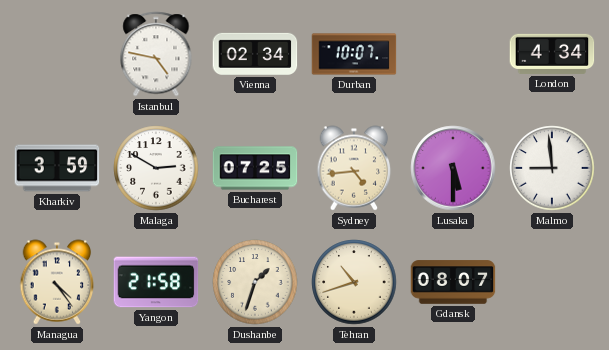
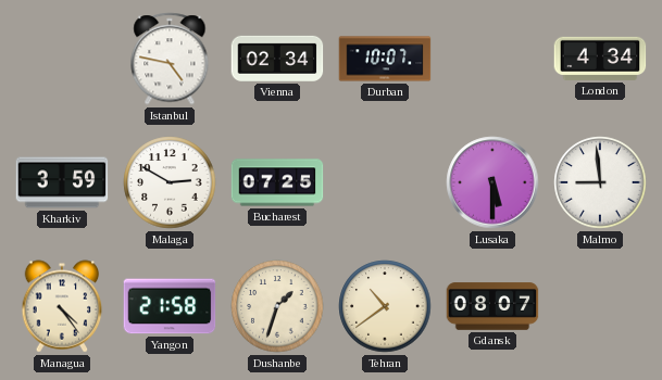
Sydney: 4:44 -> none
Tehran: 10:42 -> 10:39
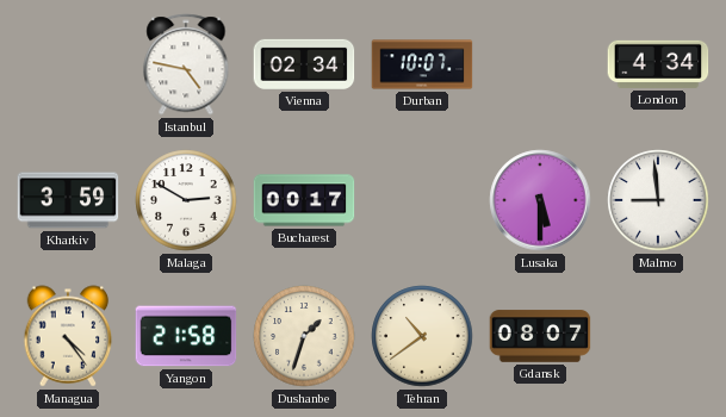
Bucharest: 07:25 -> 00:17
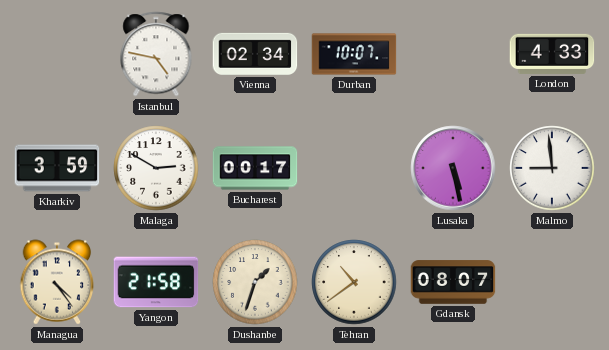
London: 4:34 -> 4:33
Lusaka: 5:30 -> 5:28
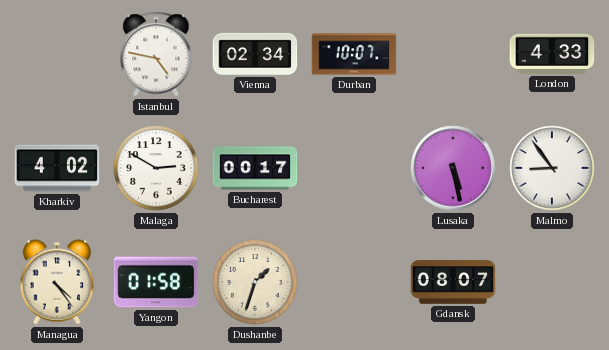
Kharkiv: 3:59 -> 4:02
Malmo: 8:59 -> 8:54
Yangon: 21:58 -> 01:58
Tehran: 10:39 -> none
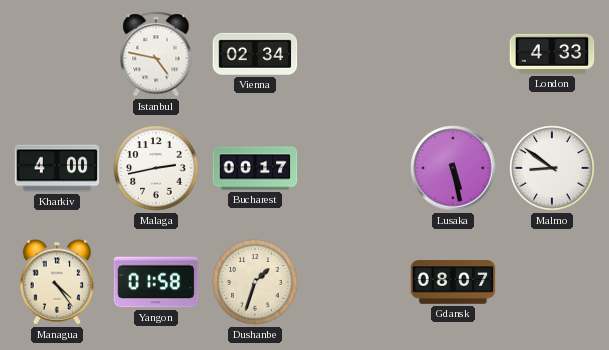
Durban: 10:07 -> none
Kharkiv: 4:02 -> 4:00
Malaga: 2:50 -> 2:43
Malmo: 8:54 -> 8:51
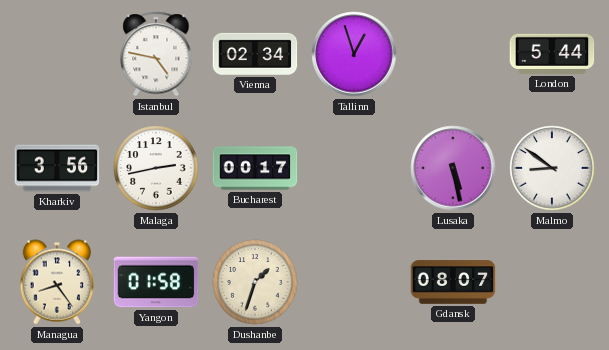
Tallinn: none -> 12:57
London: 4:33 -> 5:44
Kharkiv: 4:00 -> 3:56
Managua: 4:24 -> 8:24
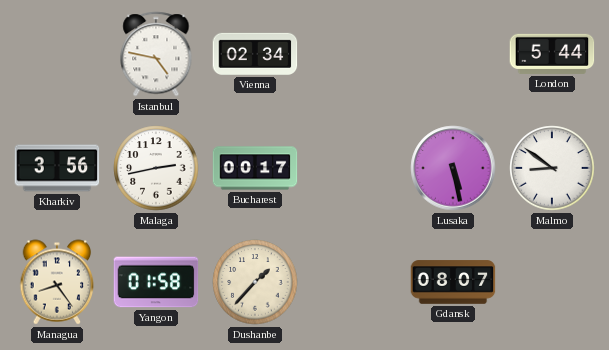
Tallinn: 12:57 -> none
Dushanbe: 1:33 -> 1:37
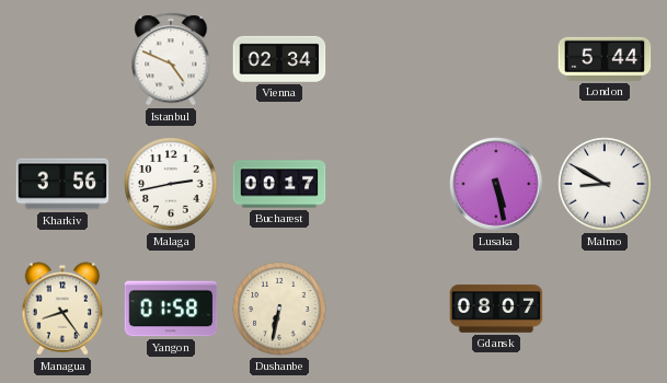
Istanbul: 4:47 -> 4:49
Malmo: 8:51 -> 8:50
Dushanbe: 1:37 -> 6:32
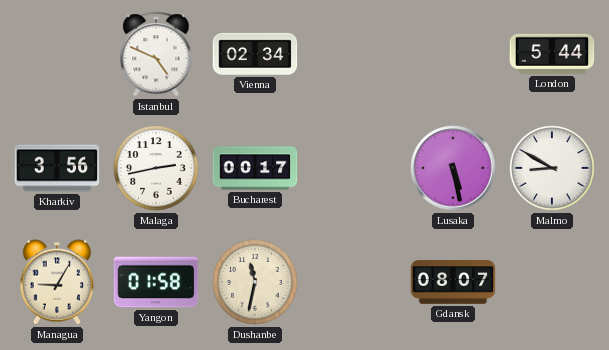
Managua: 8:24 -> 9:05
Dushanbe: 6:32 -> 11:32
